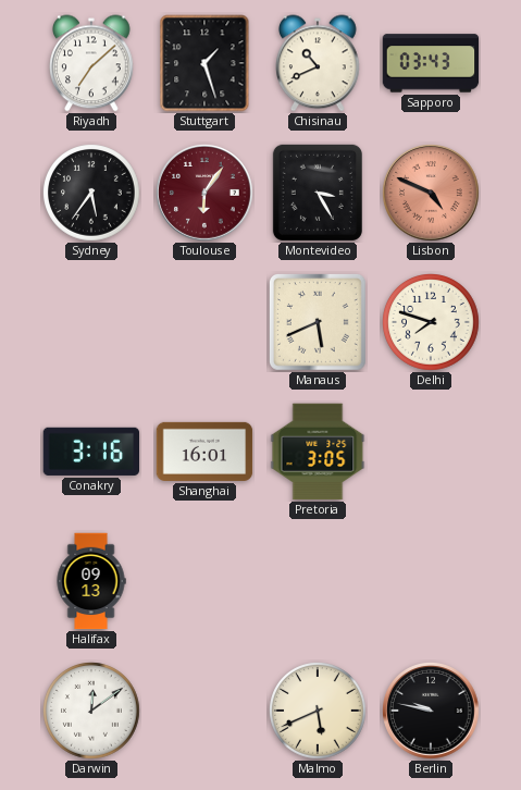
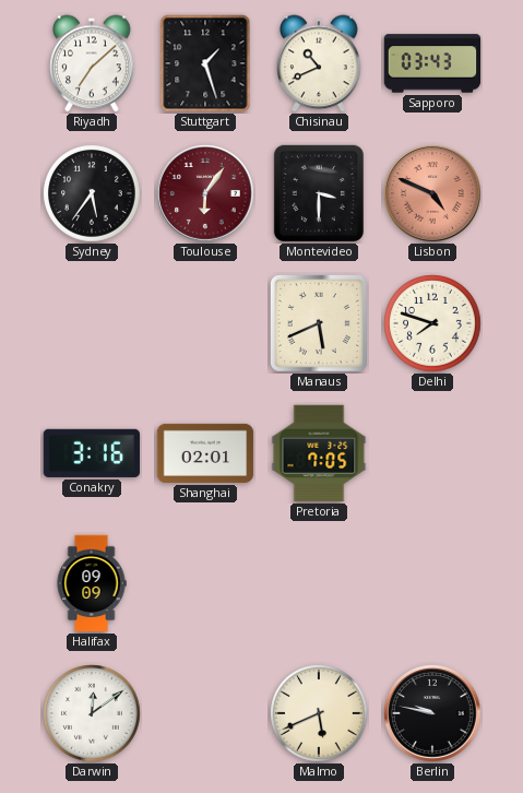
Montevideo: 3:25 -> 3:30
Shanghai: 16:01 -> 02:01
Pretoria: 3:05 -> 7:05
Halifax: 09:13 -> 09:09
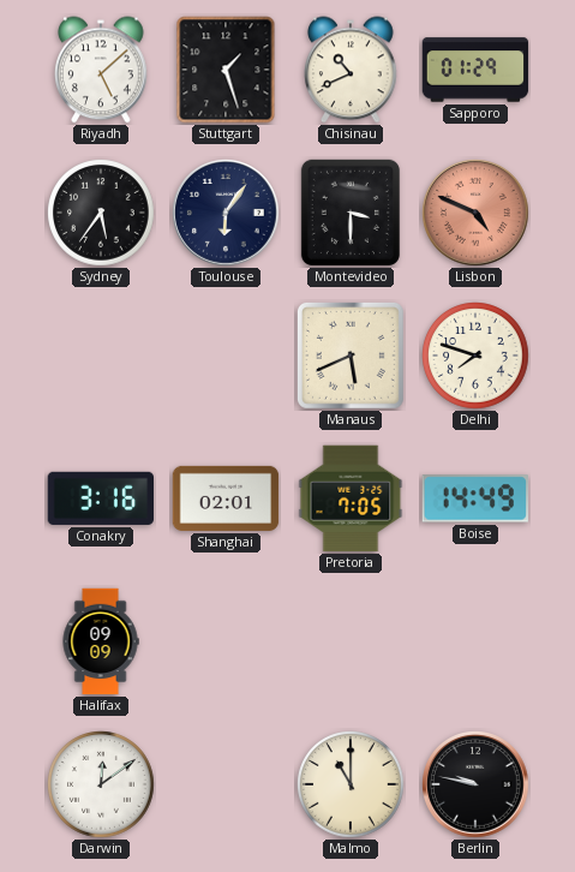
Riyadh: 7:08 -> 5:08
Sapporo: 03:43 -> 01:29
Toulouse dial: burgundy -> navy
Boise: none -> 14:49
Malmo: 5:41 -> 11:00
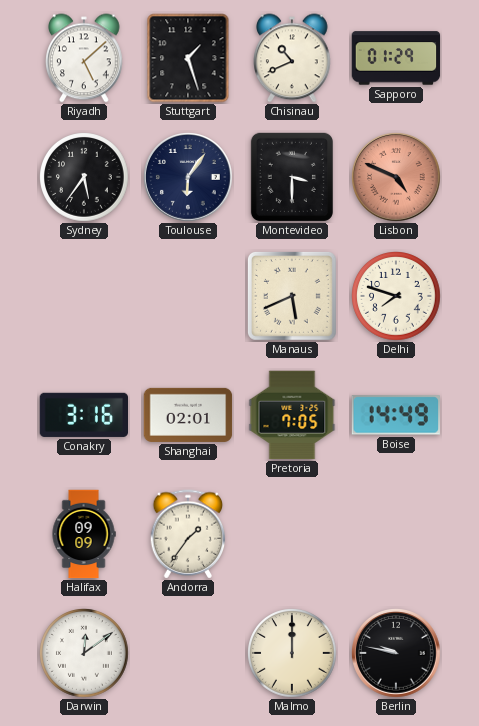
Andorra: none -> 1:36
Malmo: 11:00 -> 12:00
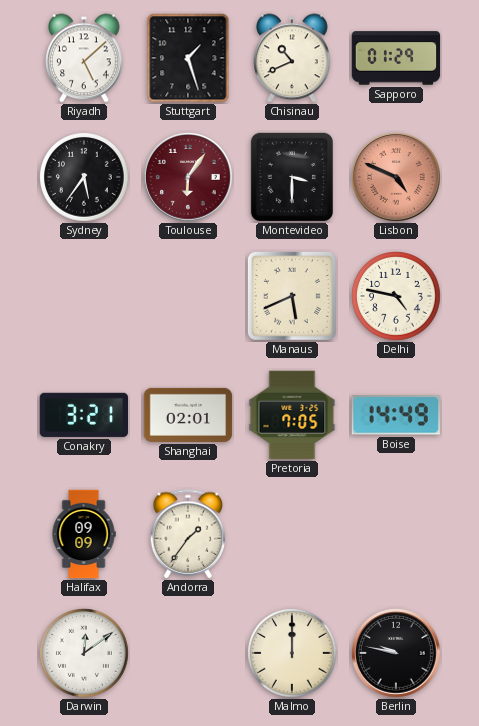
Toulouse dial: navy -> burgundy
Delhi: 7:48 -> 4:47
Conakry: 3:16 -> 3:21
